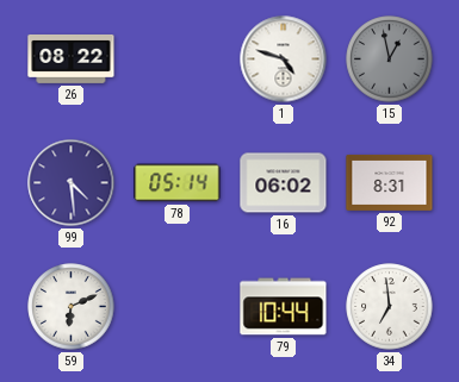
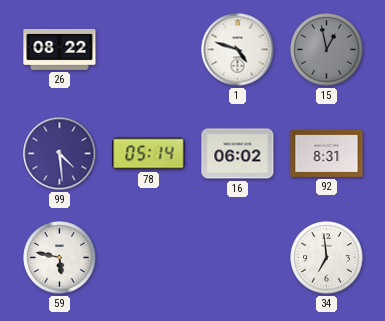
59: 6:11 -> 5:47
79: 10:44 -> none
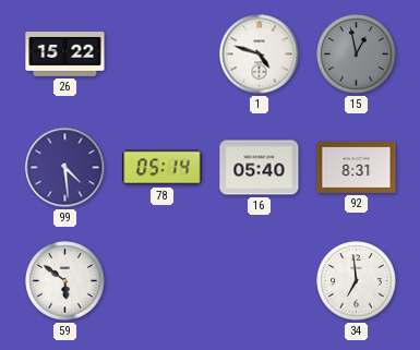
26: 08:22 -> 15:22
16: 06:02 -> 05:40
59: 5:47 -> 5:51
